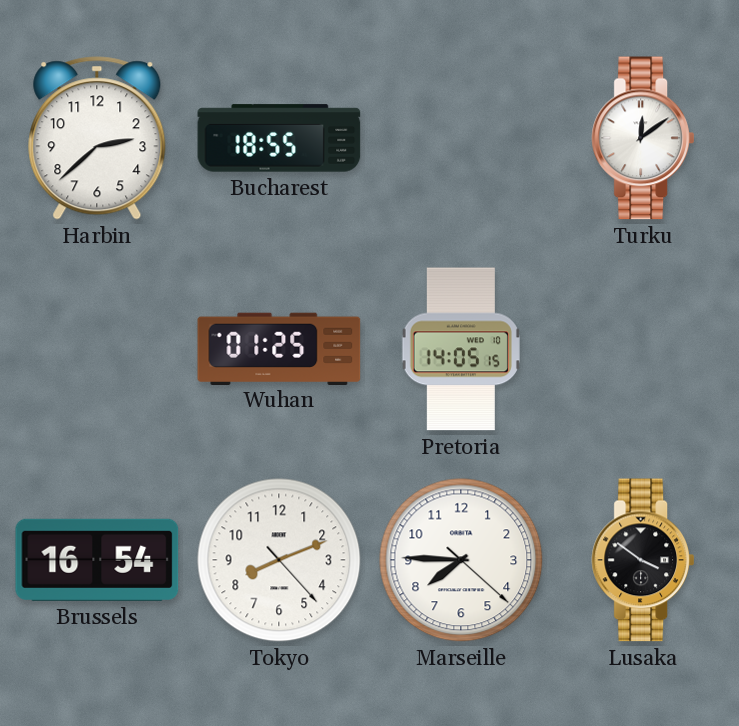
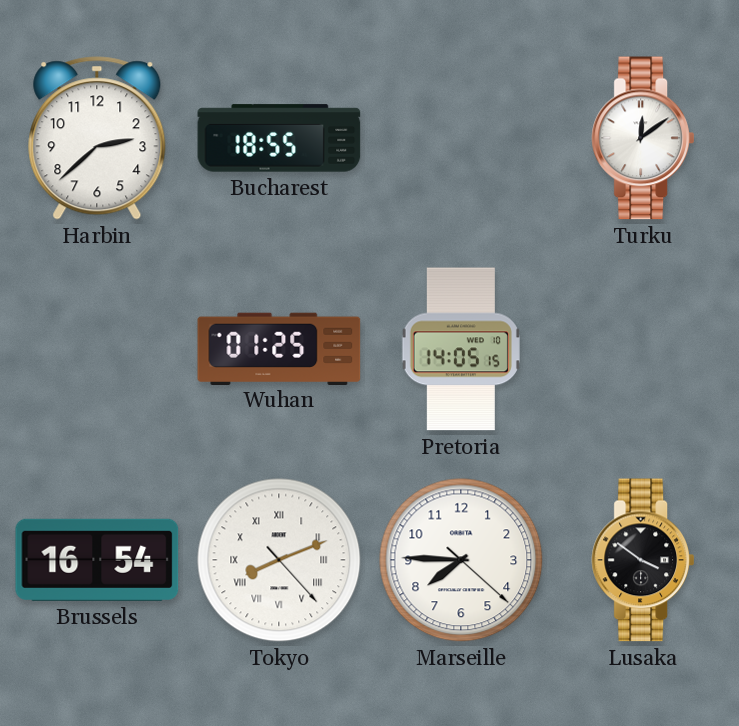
Tokyo numerals: Arabic -> Roman
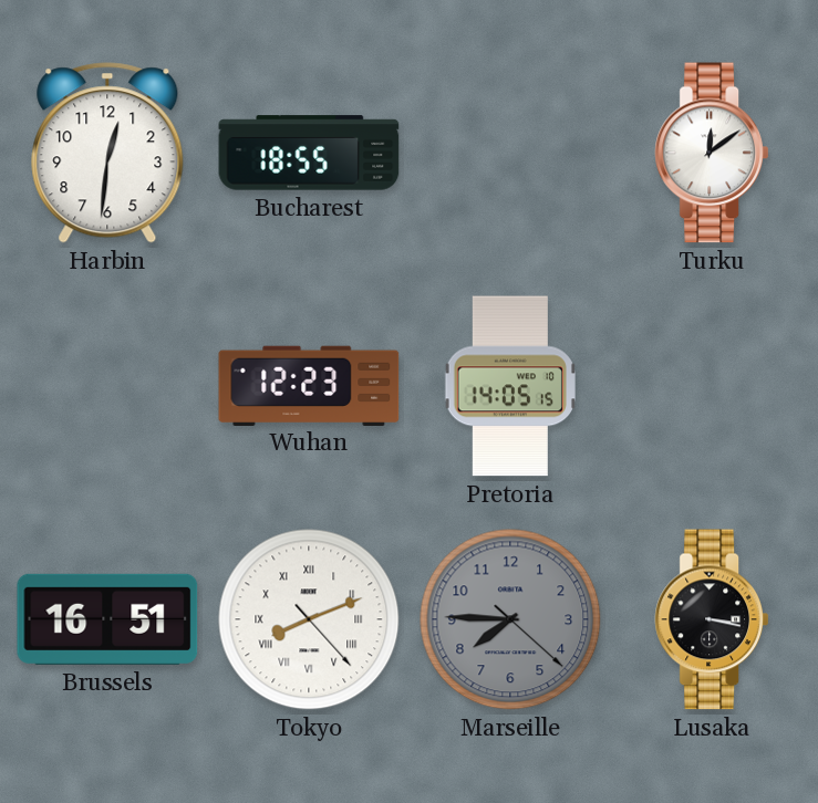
Harbin: 2:38 -> 12:31
Wuhan: 01:25 -> 12:23
Brussels: 16:54 -> 16:51
Marseille dial: white -> grey
Lusaka: 3:51 -> 3:17
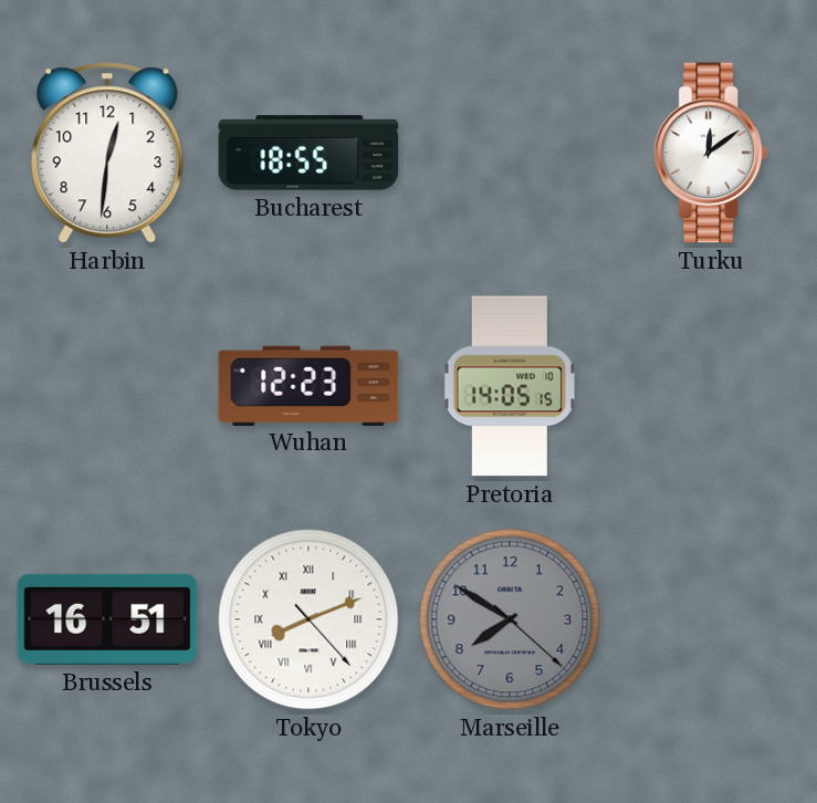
Marseille: 7:45 -> 7:50
Lusaka: 3:17 -> none
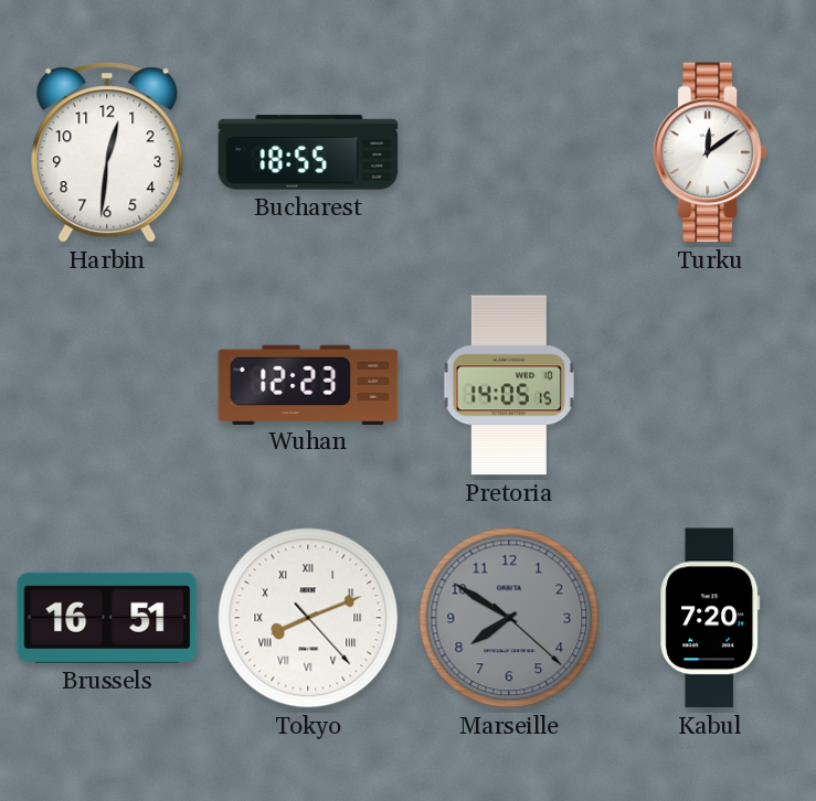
Kabul: none -> 7:20
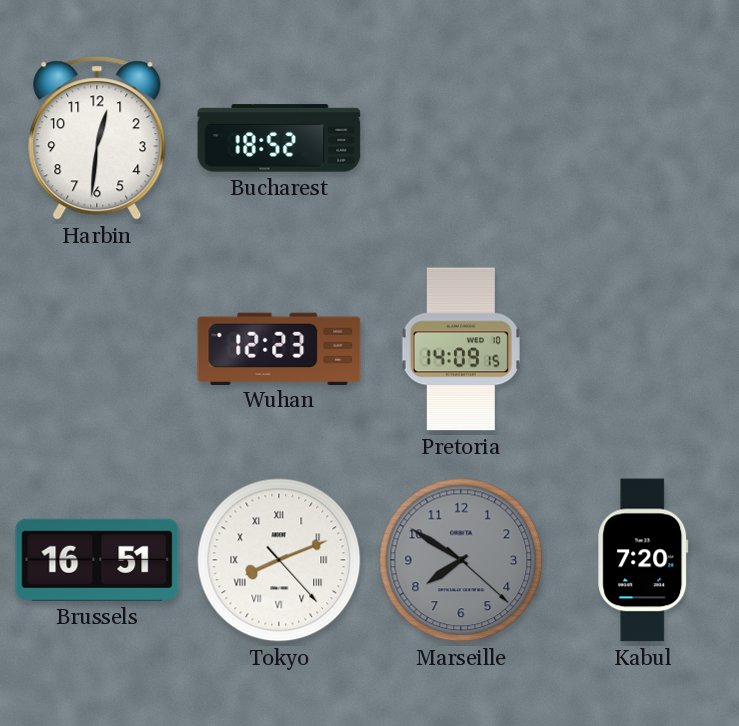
Bucharest: 18:55 -> 18:52
Turku: 12:09 -> none
Pretoria: 14:05 -> 14:09
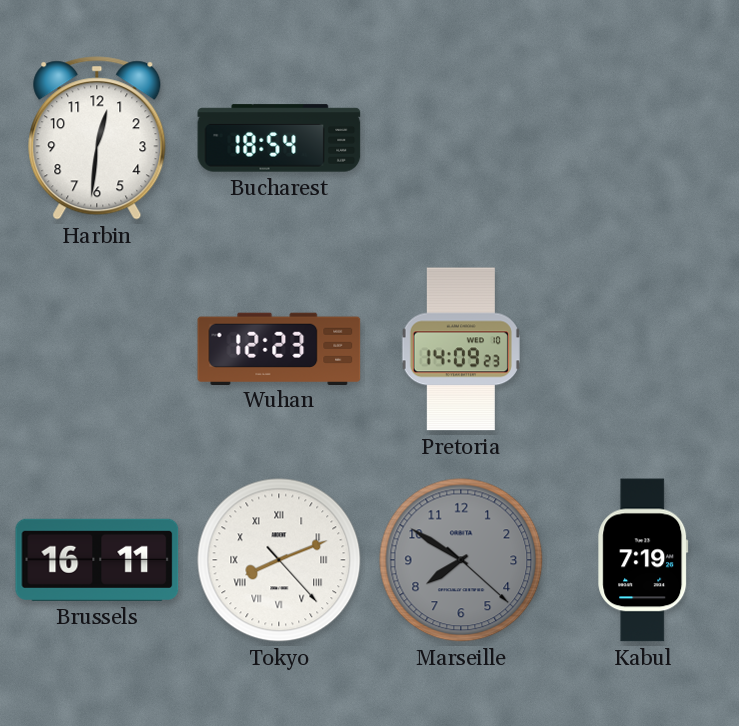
Bucharest: 18:52 -> 18:54
Pretoria: 14:09:15 -> 14:09:23
Brussels: 16:51 -> 16:11
Kabul: 7:20 -> 7:19
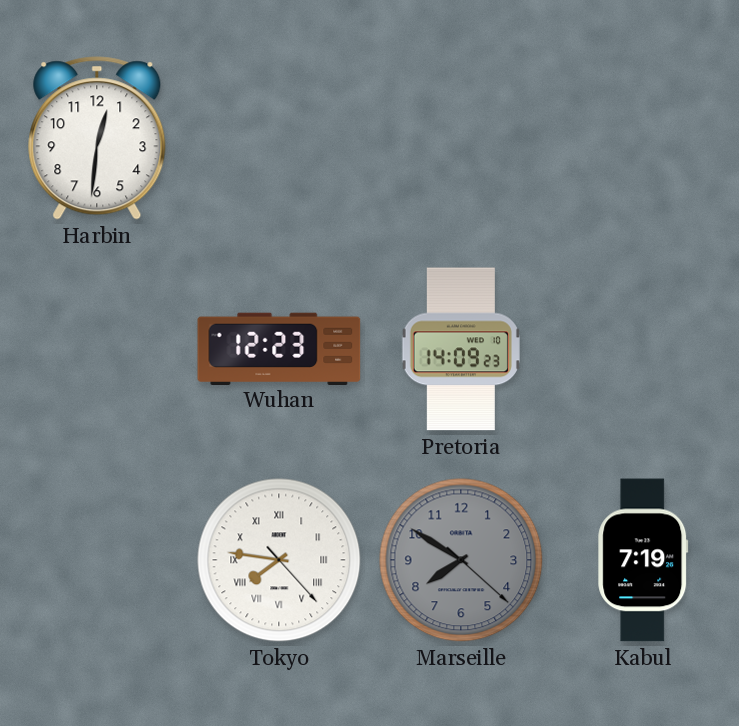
Bucharest: 18:54 -> none
Brussels: 16:11 -> none
Tokyo: 8:11 -> 7:46
